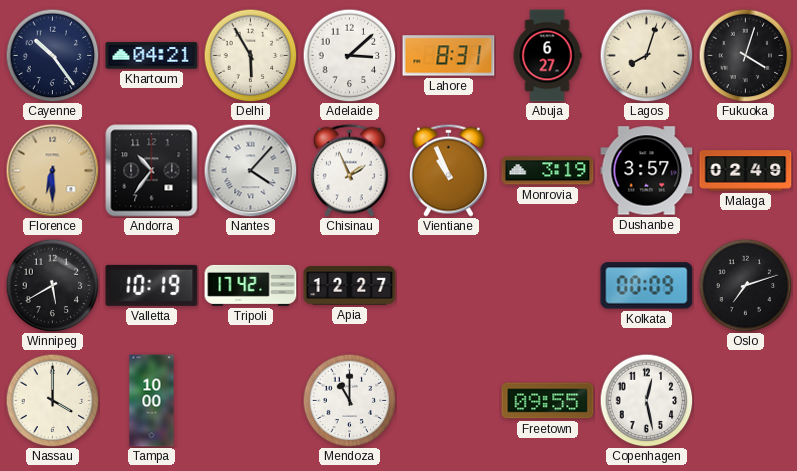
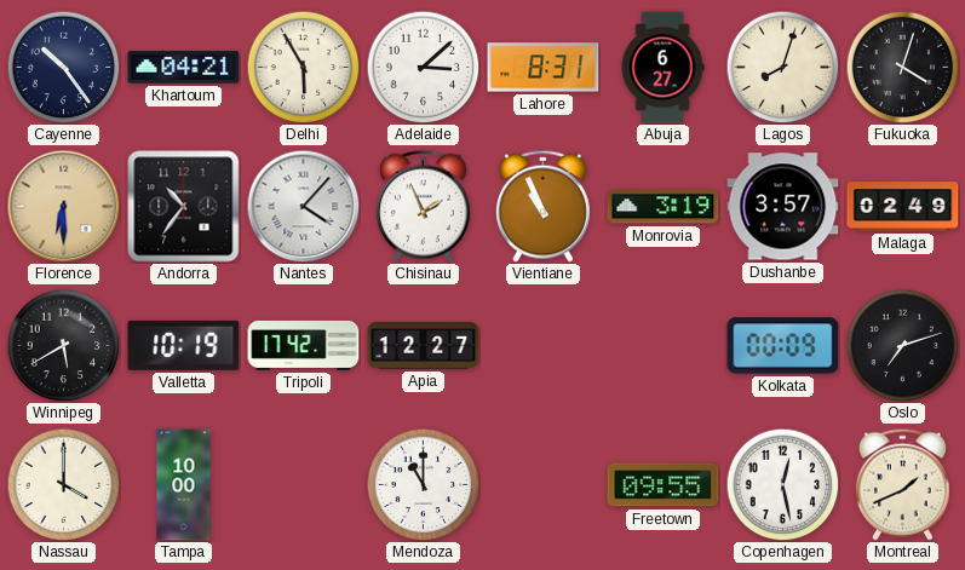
Montreal: none -> 1:41
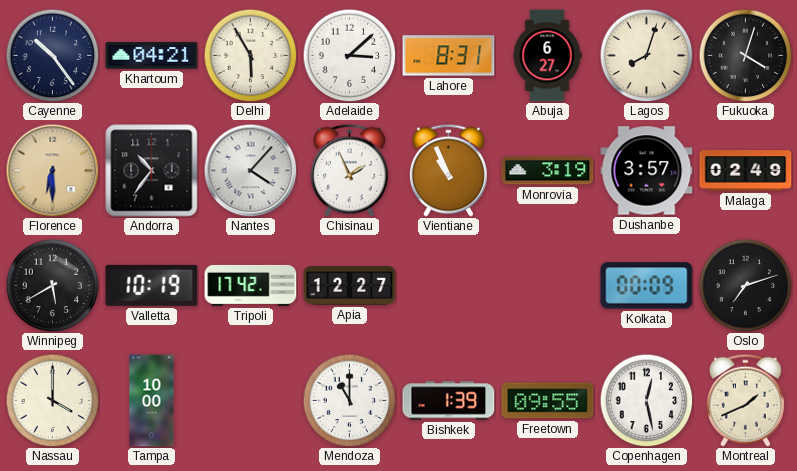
Bishkek: none -> 1:39
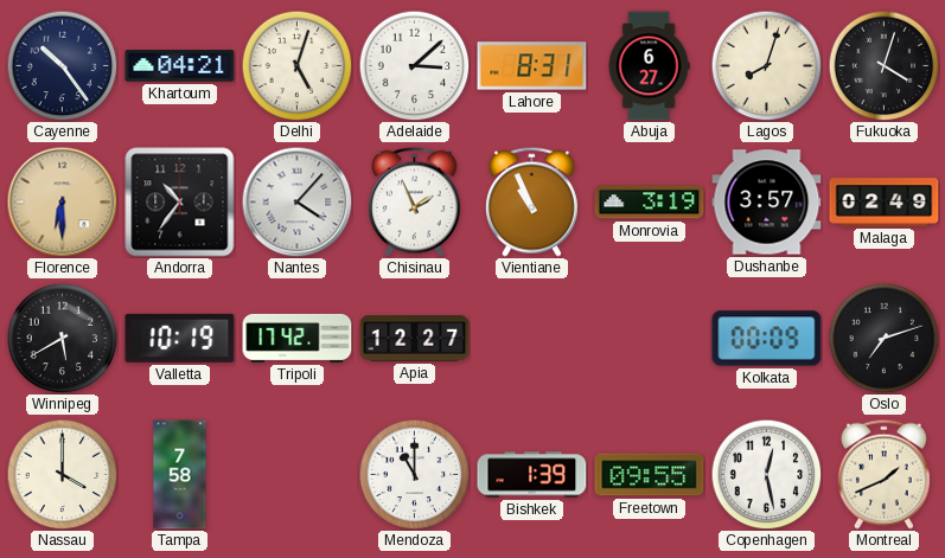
Delhi: 5:55 -> 5:03
Tampa: 10:00 -> 7:58
